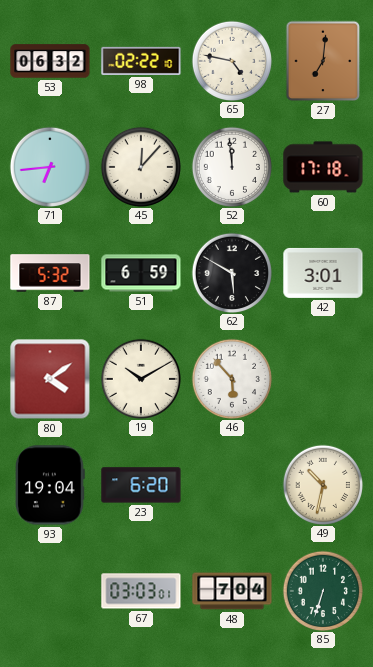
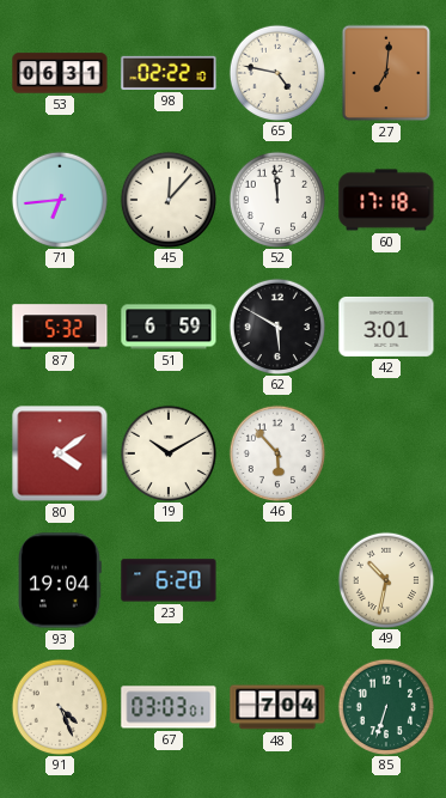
53: 06:32 -> 06:31
91: none -> 4:26
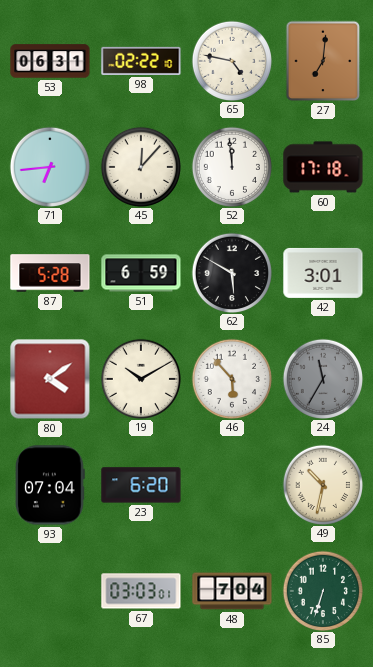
87: 5:32 -> 5:28
24: none -> 11:35
93: 19:04 -> 07:04
91: 4:26 -> none
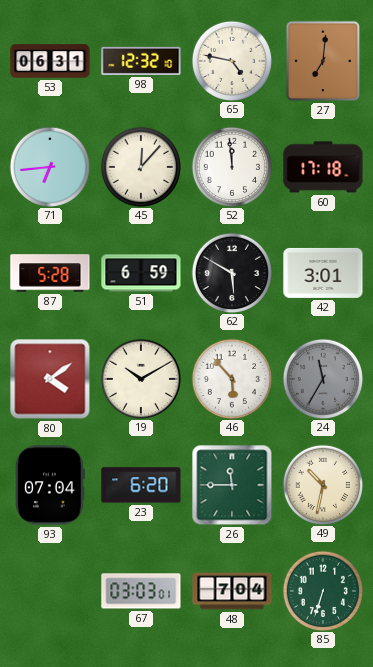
98: 02:22 -> 12:32
26: none -> 11:45
